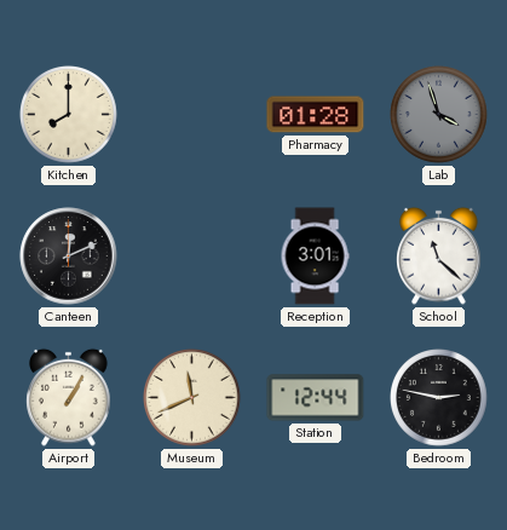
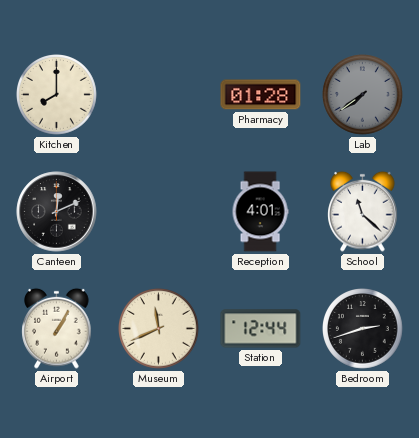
Lab: 3:57 -> 7:39
Reception: 3:01 -> 4:01
Bedroom: 2:47 -> 2:42
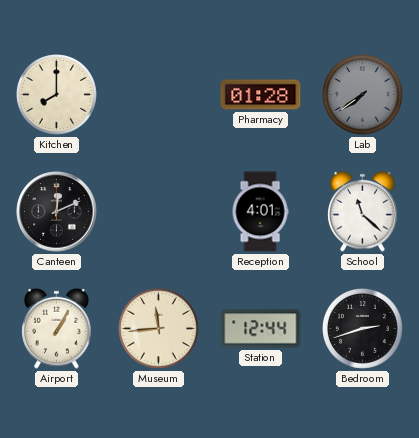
Museum: 11:41 -> 11:44
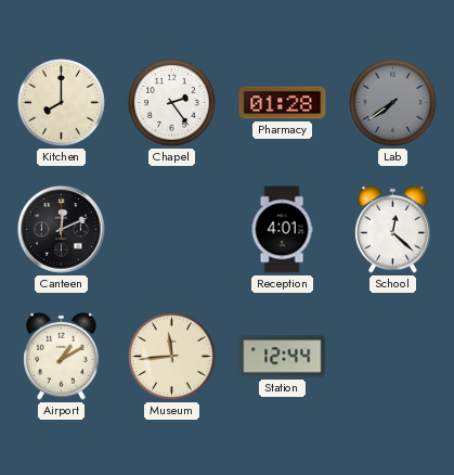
Chapel: none -> 2:24
School: 11:22 -> 12:22
Airport: 1:05 -> 1:10
Bedroom: 2:42 -> none
